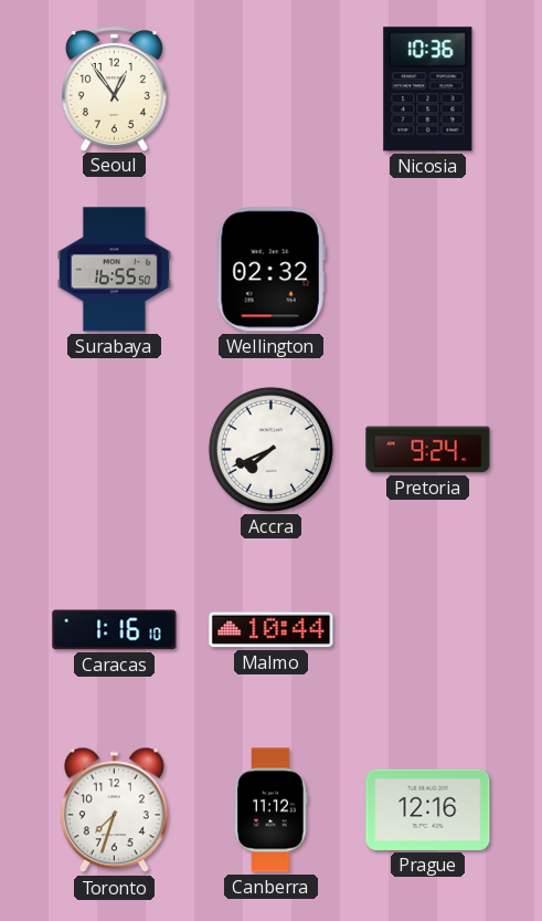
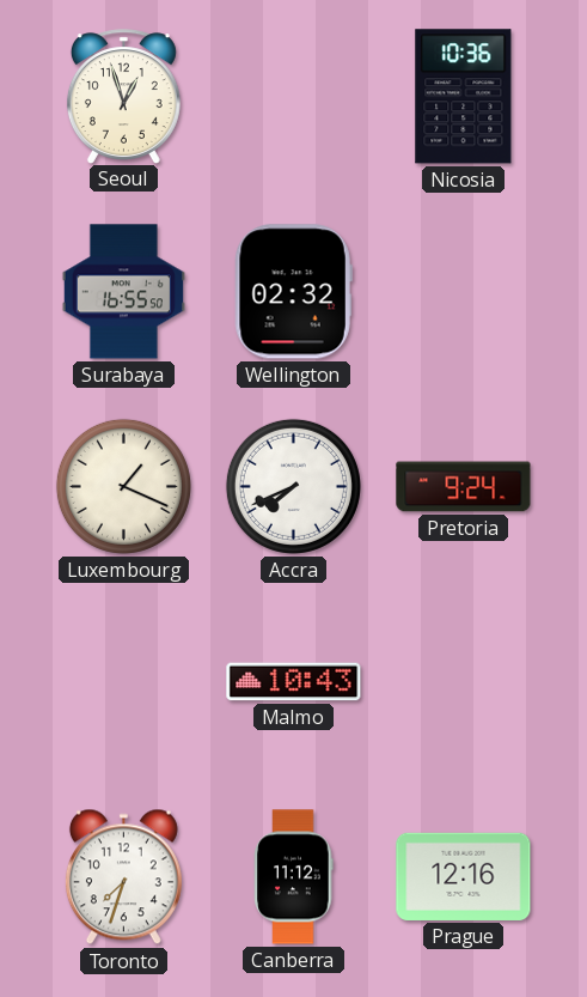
Seoul: 12:54 -> 12:57
Luxembourg: none -> 1:19
Caracas: 1:16 -> none
Malmo: 10:44 -> 10:43
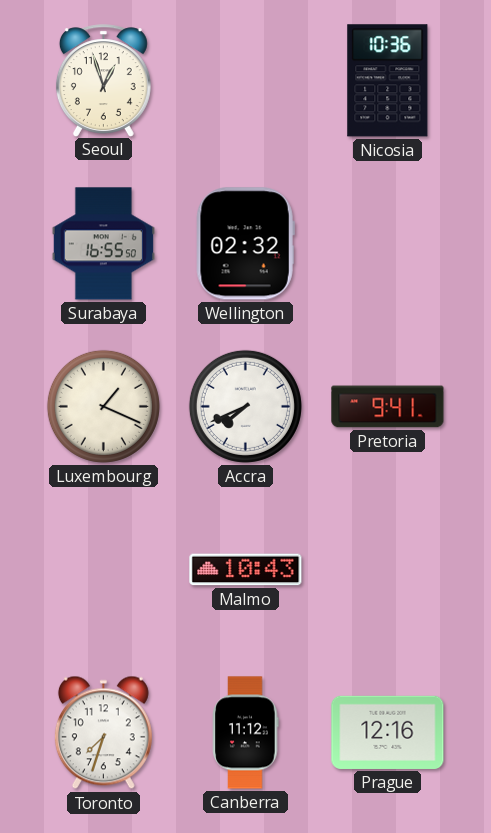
Pretoria: 9:24 -> 9:41
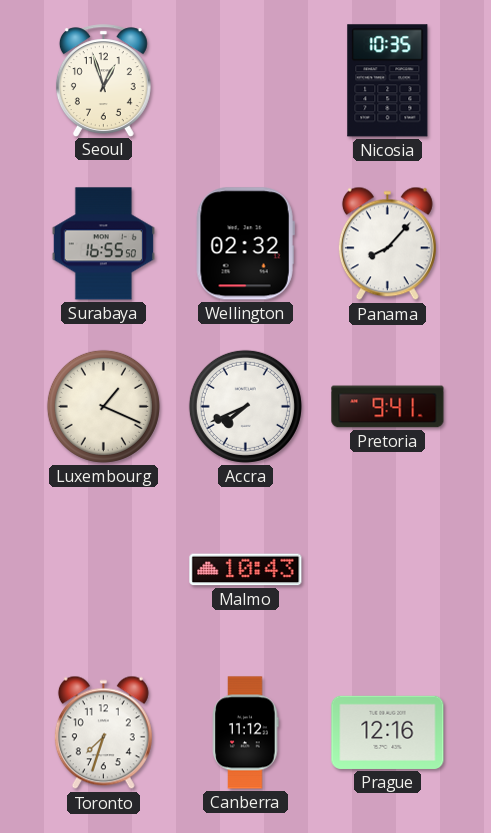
Nicosia: 10:36 -> 10:35
Panama: none -> 8:07
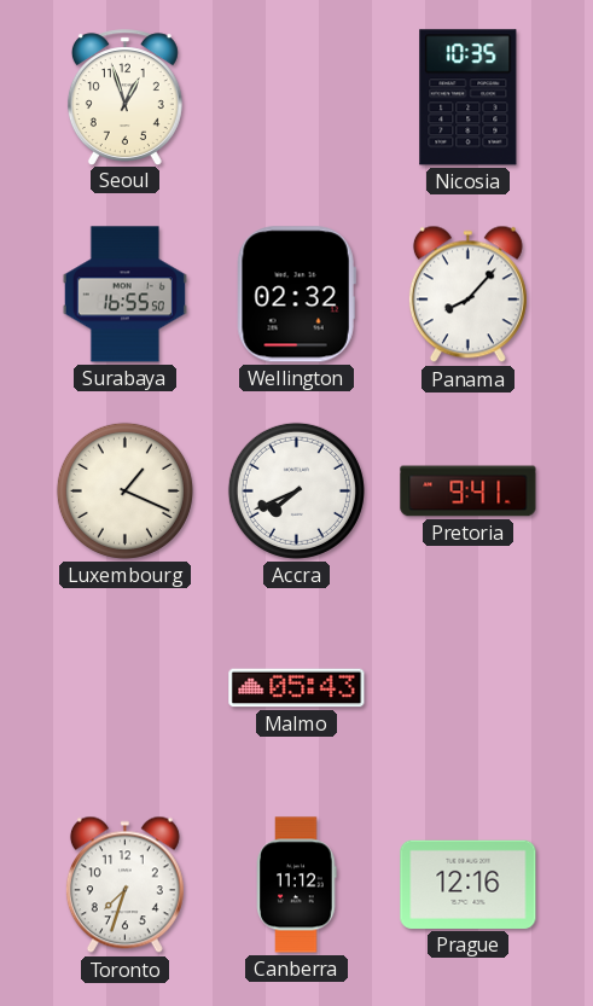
Malmo: 10:43 -> 05:43
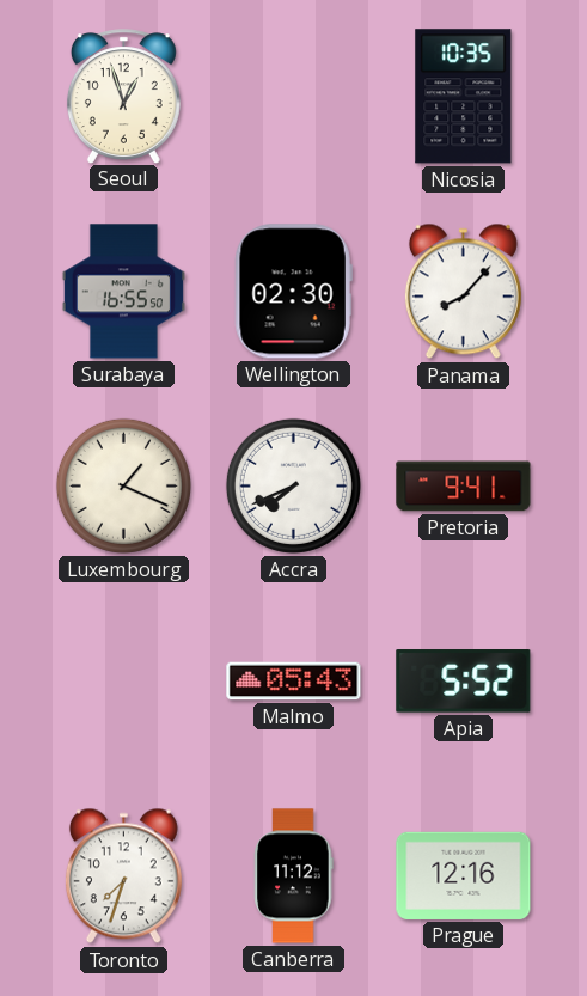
Wellington: 02:32 -> 02:30
Apia: none -> 5:52
